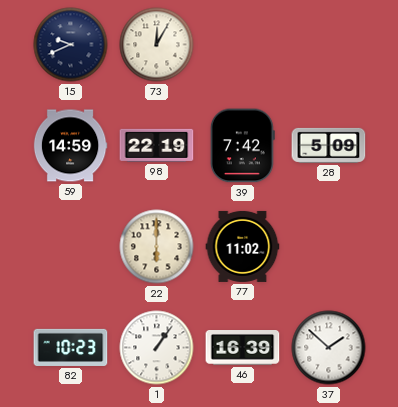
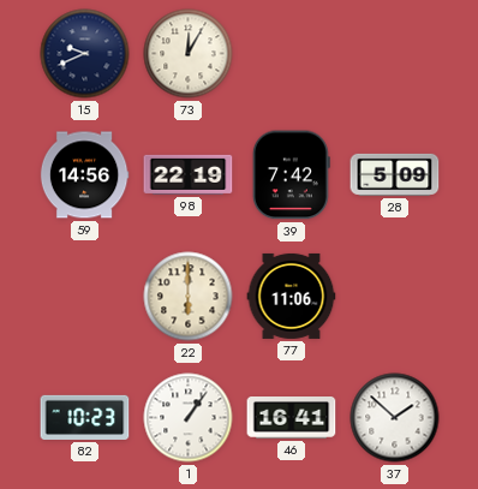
59: 14:59 -> 14:56
77: 11:02 -> 11:06
46: 16:39 -> 16:41
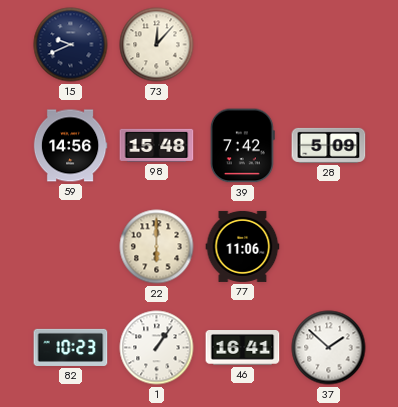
73: 12:05 -> 12:07
98: 22:19 -> 15:48
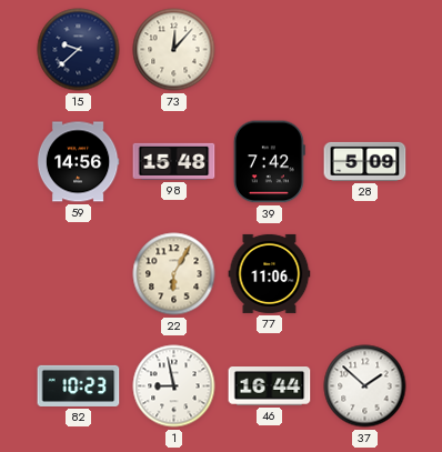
15: 9:41 -> 9:38
22: 6:00 -> 6:05
1: 1:06 -> 8:58
46: 16:41 -> 16:44
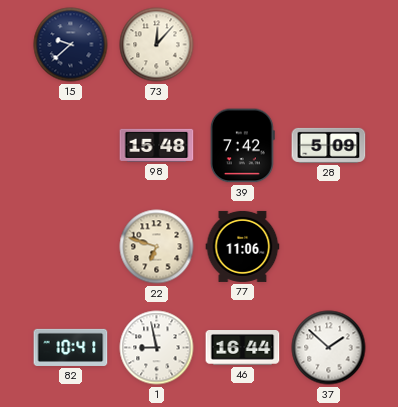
59: 14:56 -> none
22: 6:05 -> 6:48
82: 10:23 -> 10:41
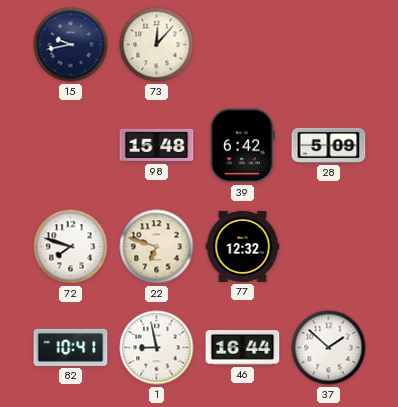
15: 9:38 -> 9:43
39: 7:42 -> 6:42
72: none -> 7:48
77: 11:06 -> 12:32
